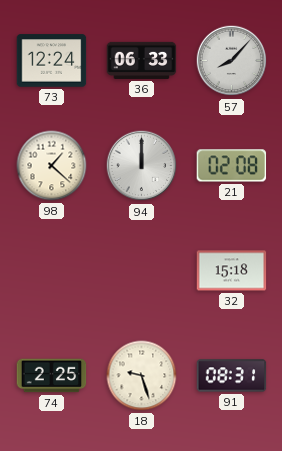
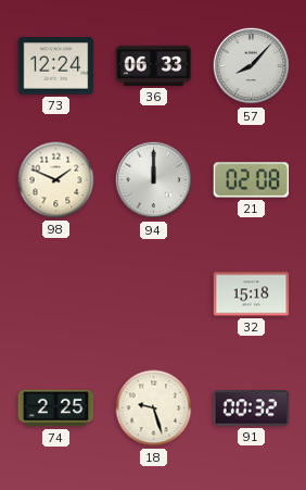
98: 1:22 -> 1:49
91: 08:31 -> 00:32
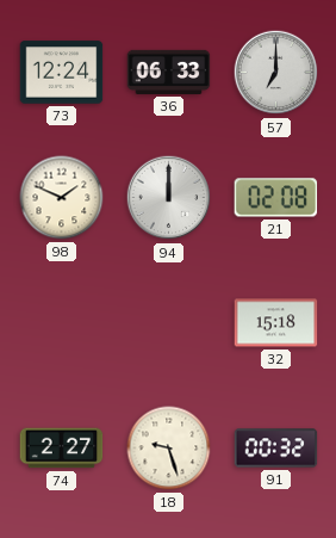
57: 8:07 -> 7:00
74: 2:25 -> 2:27
